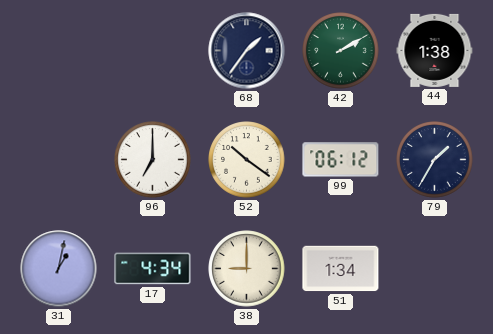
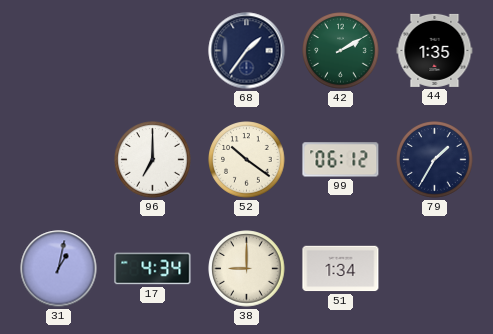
44: 1:38 -> 1:35
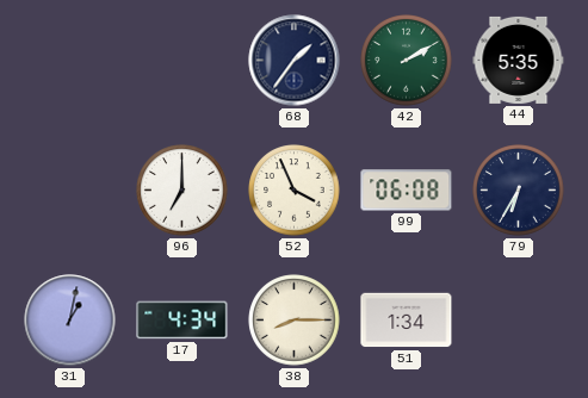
44: 1:35 -> 5:35
52: 10:21 -> 3:56
99: 06:12 -> 06:08
79: 1:35 -> 6:35
38: 9:00 -> 8:15
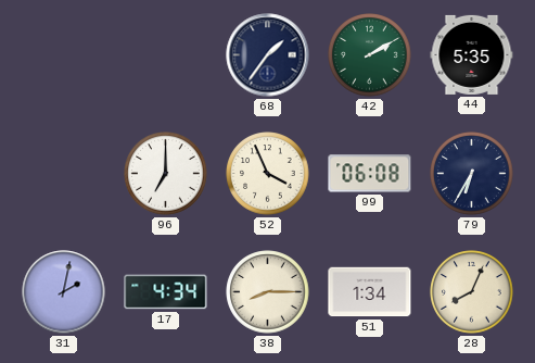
31: 1:02 -> 2:02
28: none -> 8:04
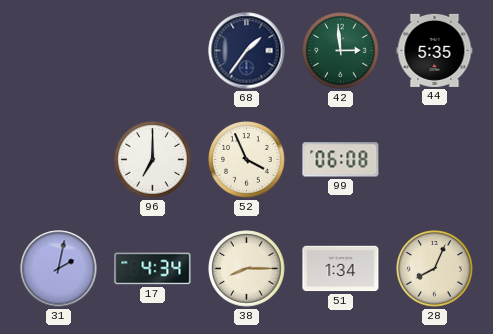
42: 2:10 -> 2:59
79: 6:35 -> none
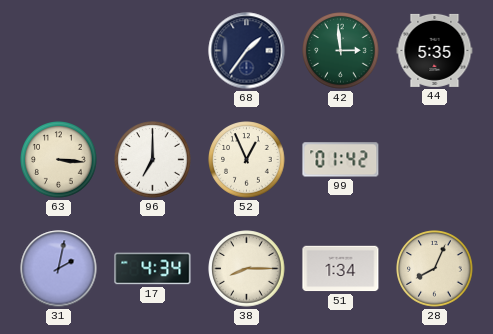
63: none -> 3:16
52: 3:56 -> 12:56
99: 06:08 -> 01:42
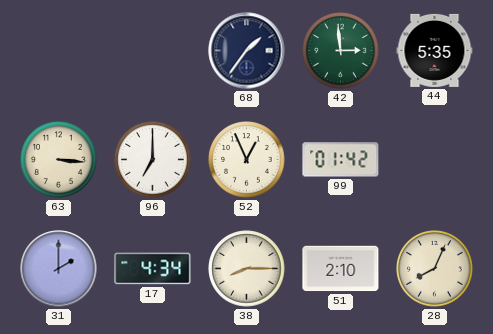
31: 2:02 -> 2:00
51: 1:34 -> 2:10
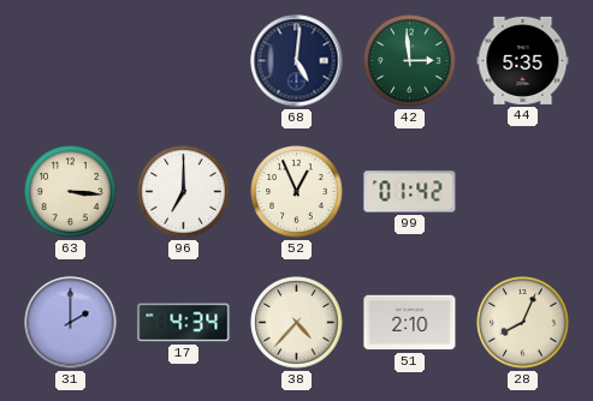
68: 1:36 -> 5:01
38: 8:15 -> 4:37
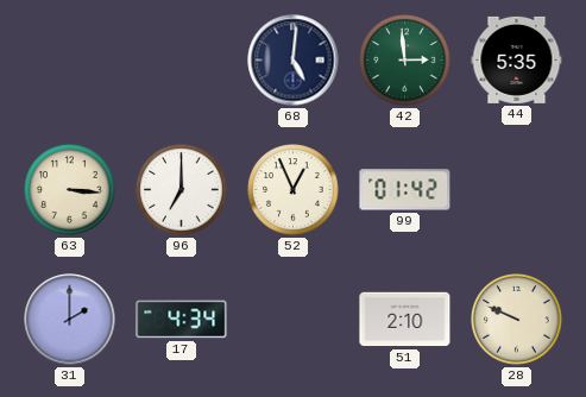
38: 4:37 -> none
28: 8:04 -> 9:49
